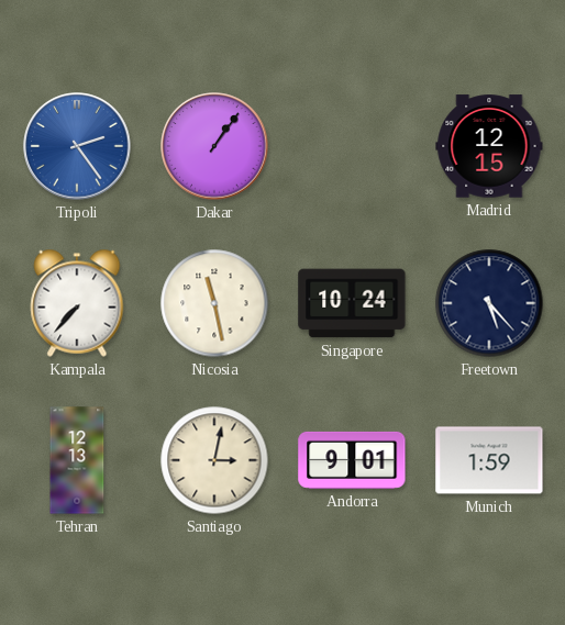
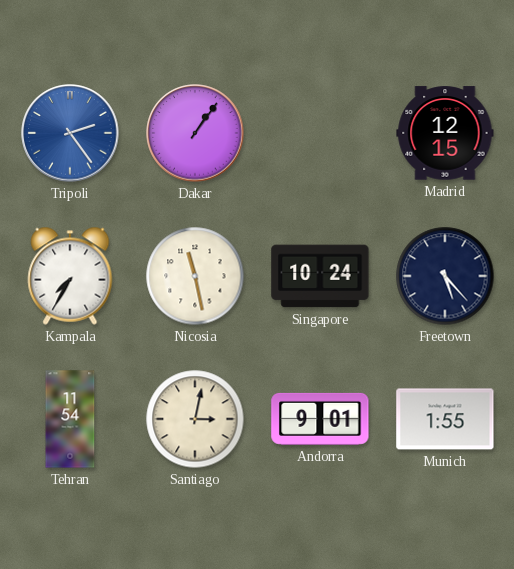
Kampala: 7:37 -> 7:35
Tehran: 12:13 -> 11:54
Munich: 1:59 -> 1:55
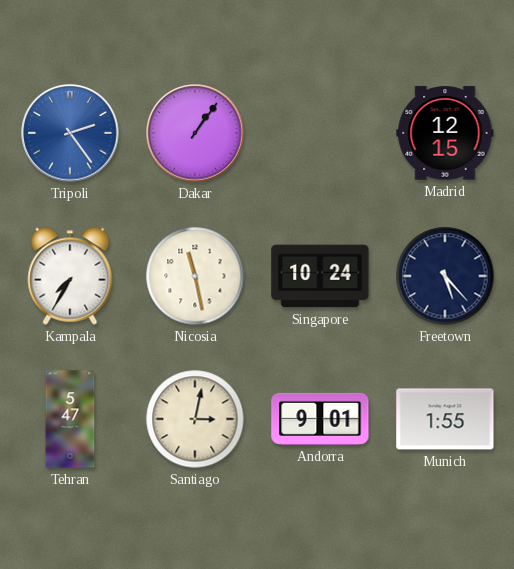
Tehran: 11:54 -> 5:47
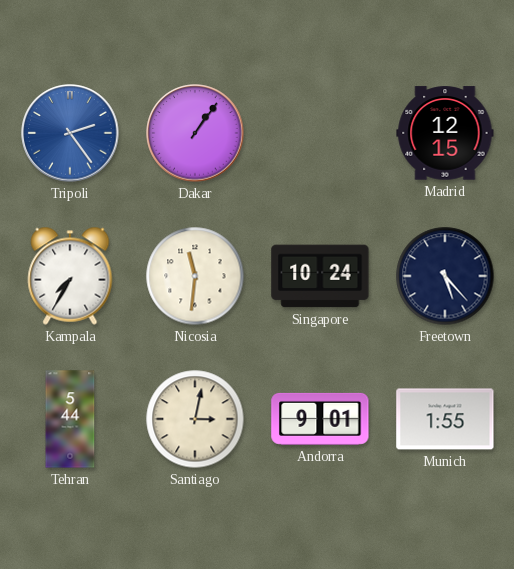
Nicosia: 11:28 -> 11:31
Tehran: 5:47 -> 5:44
